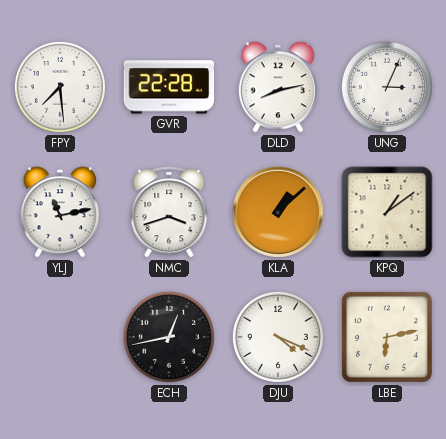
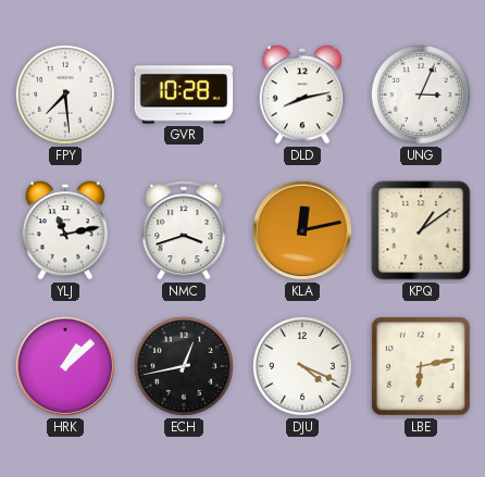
GVR: 22:28 -> 10:28
KLA: 1:08 -> 12:13
HRK: none -> 1:08
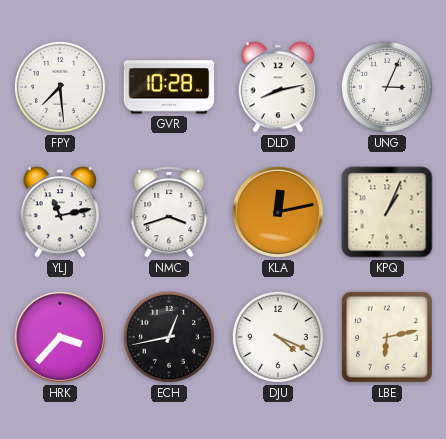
KPQ: 1:09 -> 1:04
HRK: 1:08 -> 3:37
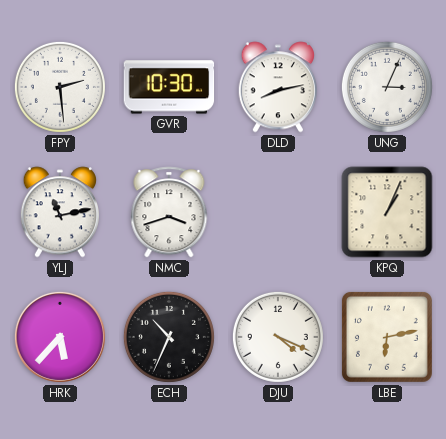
FPY: 7:29 -> 2:29
GVR: 10:28 -> 10:30
KLA: 12:13 -> none
HRK: 3:37 -> 5:37
ECH: 12:43 -> 10:34
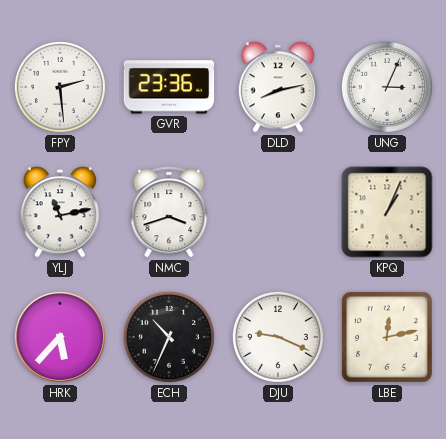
GVR: 10:30 -> 23:36
DJU: 4:19 -> 9:19
LBE: 6:13 -> 12:13
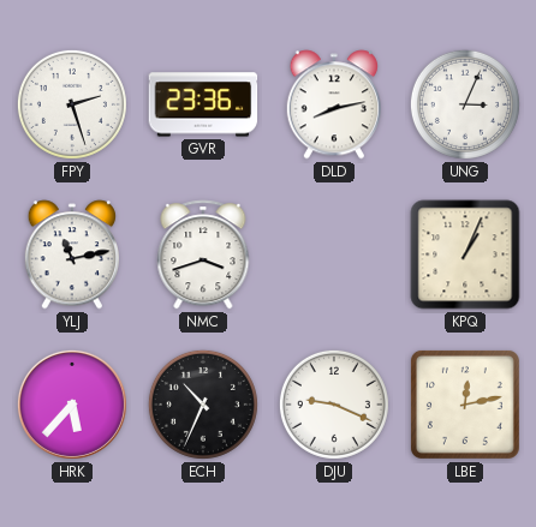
FPY: 2:29 -> 2:27
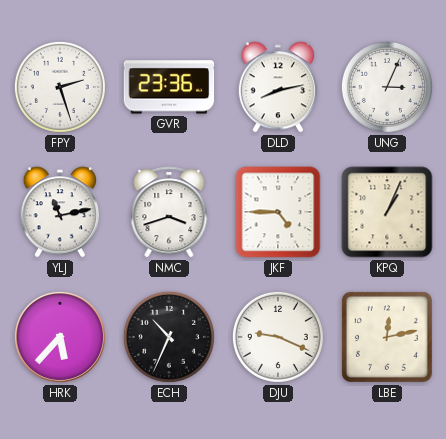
JKF: none -> 4:45
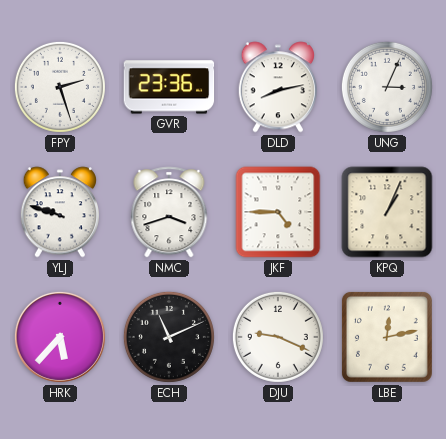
YLJ: 11:13 -> 9:48
ECH: 10:34 -> 11:11
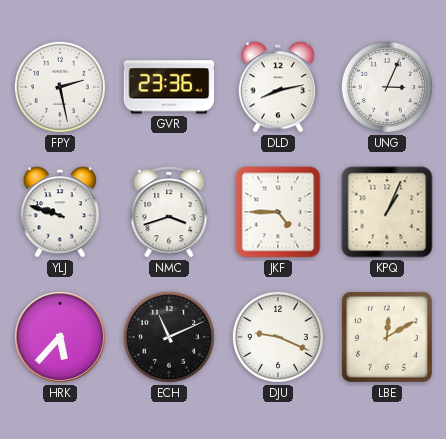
FPY: 2:27 -> 2:28
LBE: 12:13 -> 12:10
